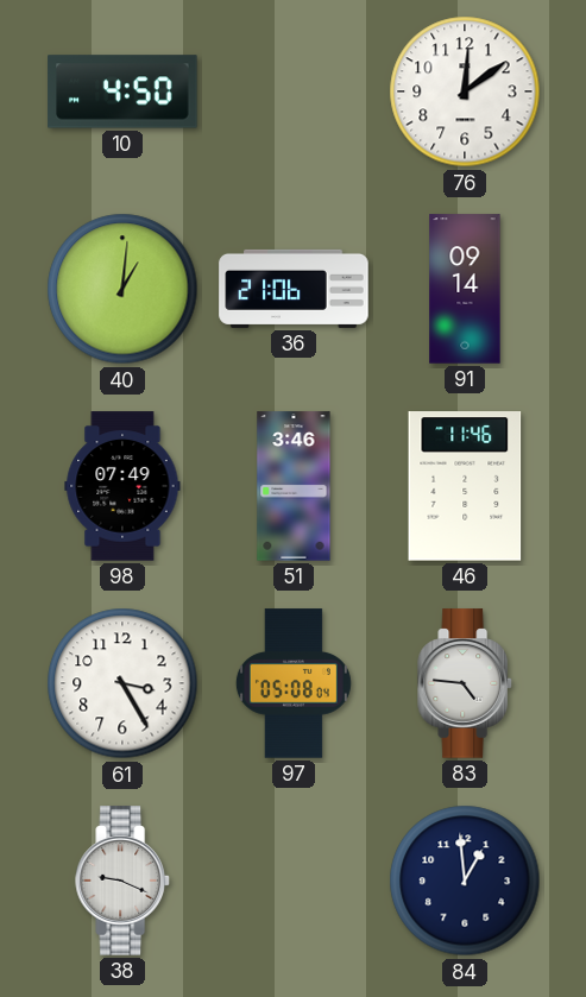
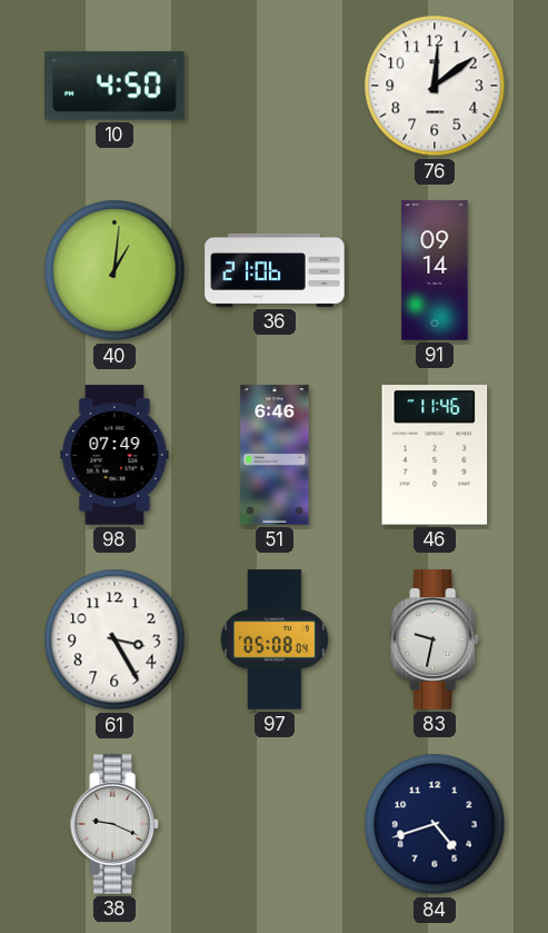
51: 3:46 -> 6:46
83: 4:46 -> 9:32
84: 12:59 -> 4:42
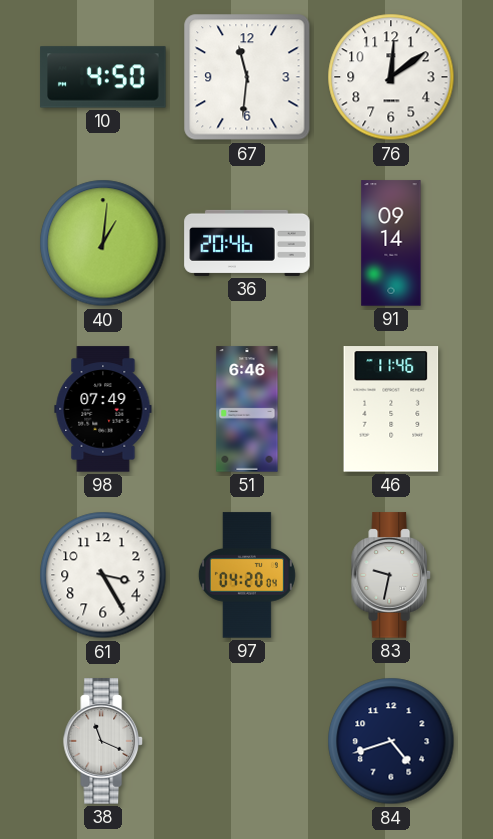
67: none -> 11:31
36: 21:06 -> 20:46
97: 05:08 -> 04:20
38: 9:19 -> 11:19
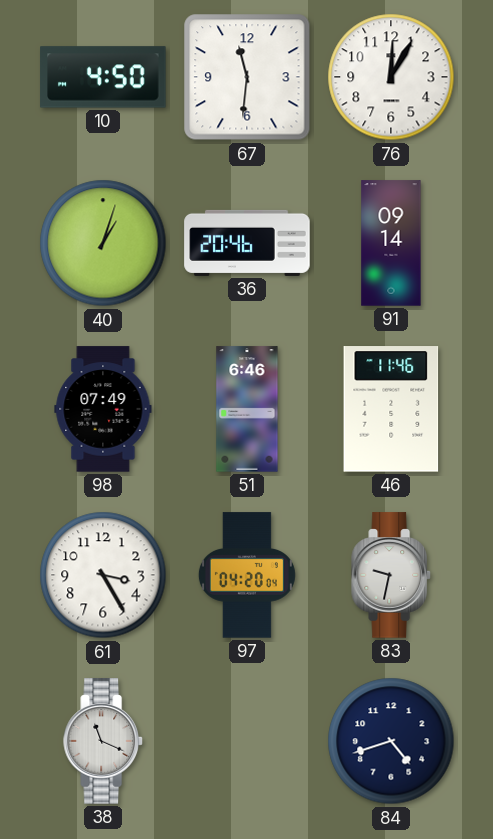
76: 12:09 -> 12:05
40: 1:01 -> 1:03
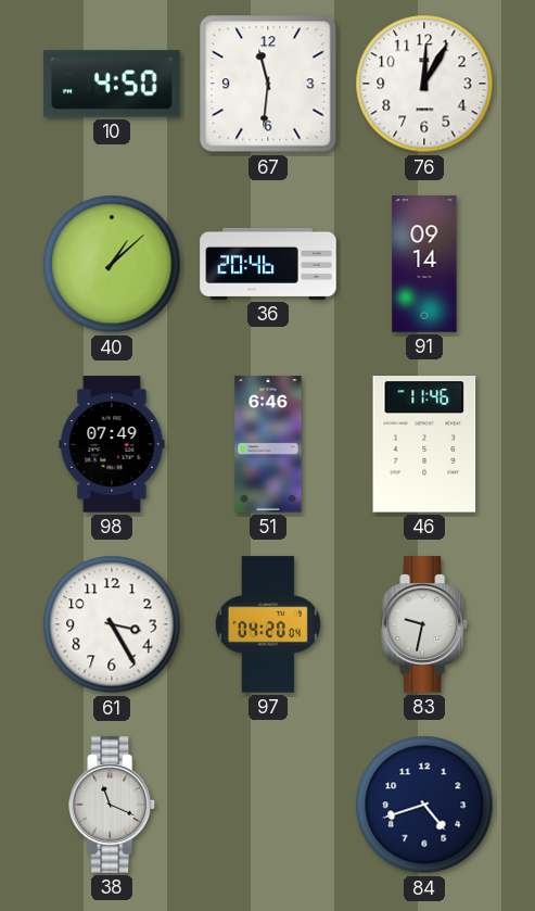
40: 1:03 -> 1:08
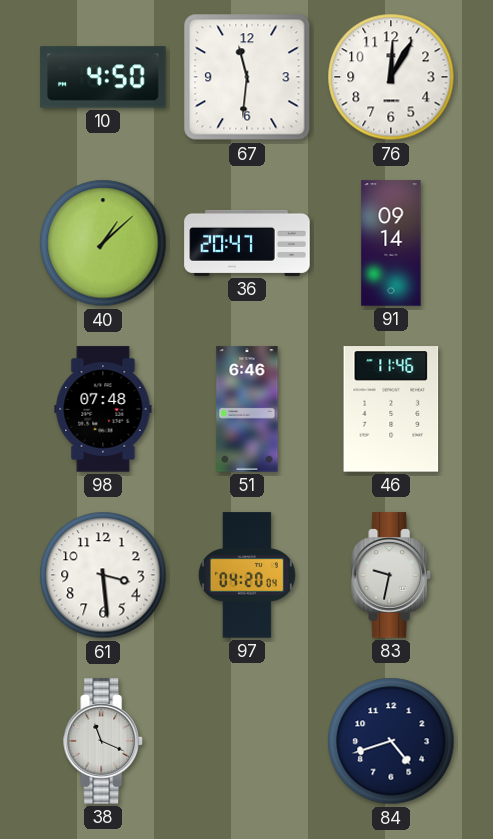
36: 20:46 -> 20:47
98: 07:49 -> 07:48
61: 3:25 -> 3:29
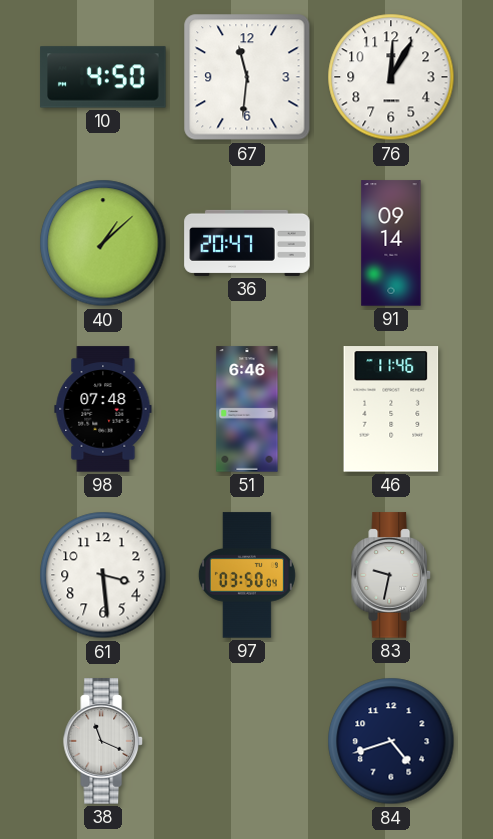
97: 04:20 -> 03:50
